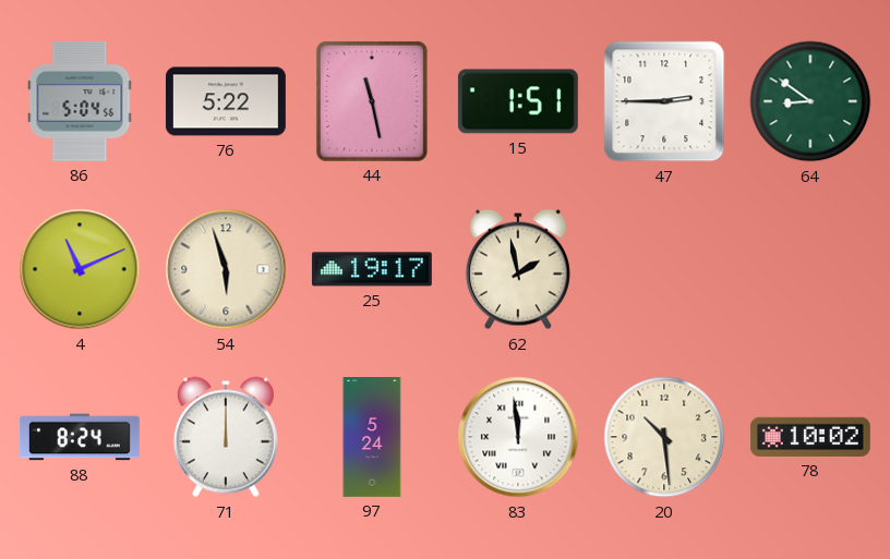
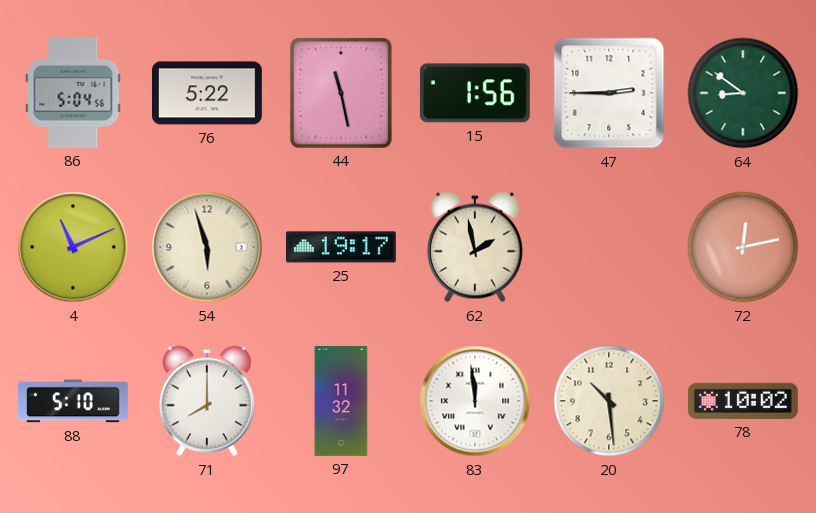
15: 1:51 -> 1:56
72: none -> 12:13
88: 8:24 -> 5:10
71: 12:00 -> 8:00
97: 5:24 -> 11:32
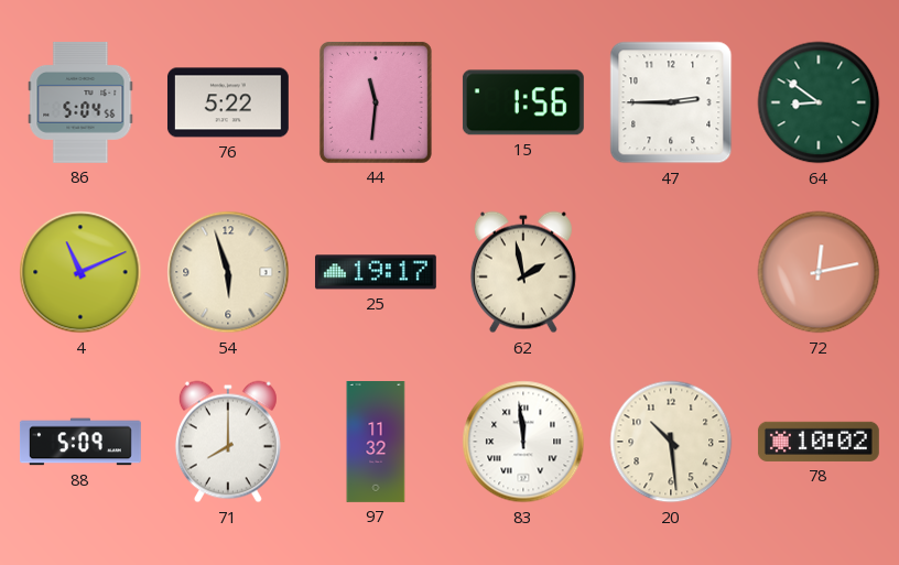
44: 11:28 -> 11:31
88: 5:10 -> 5:09
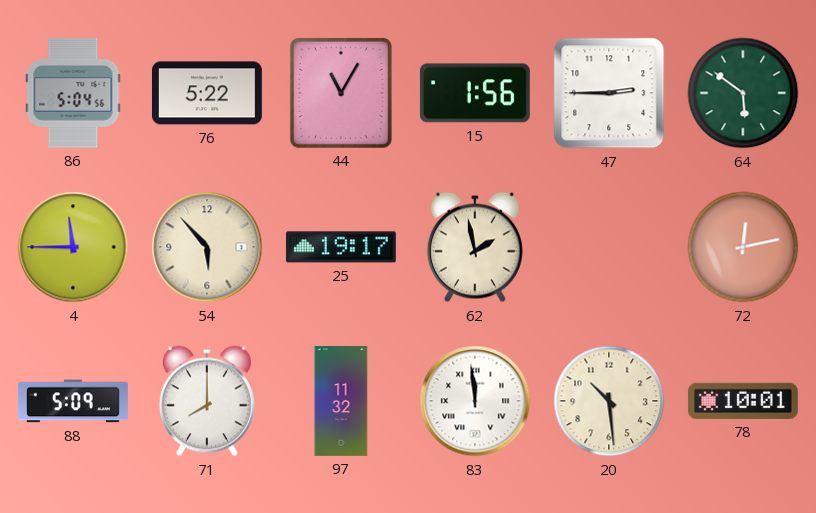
44: 11:31 -> 11:05
64: 8:51 -> 5:51
4: 11:11 -> 11:45
54: 5:57 -> 5:53
78: 10:02 -> 10:01
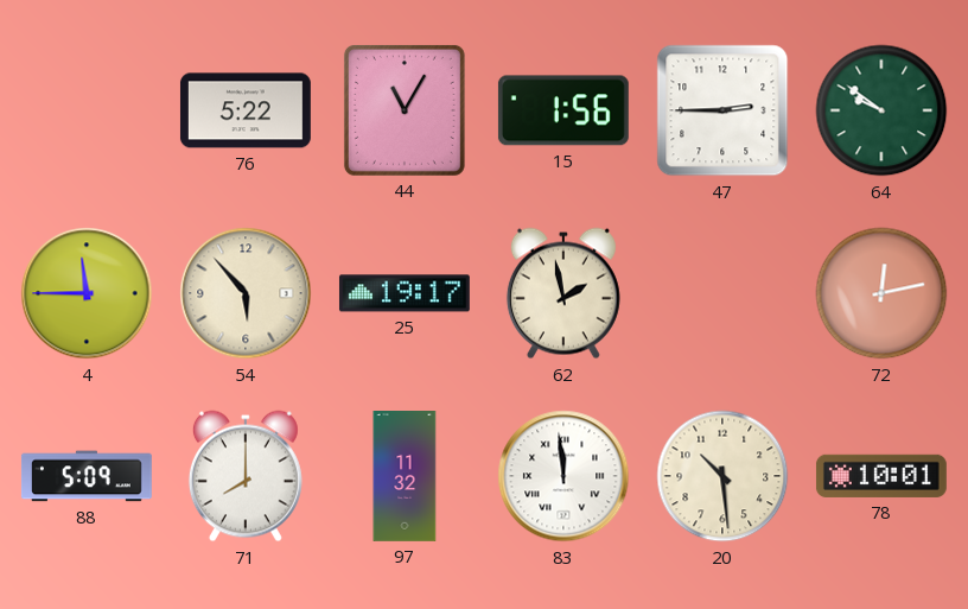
86: 5:04 -> none
64: 5:51 -> 9:51
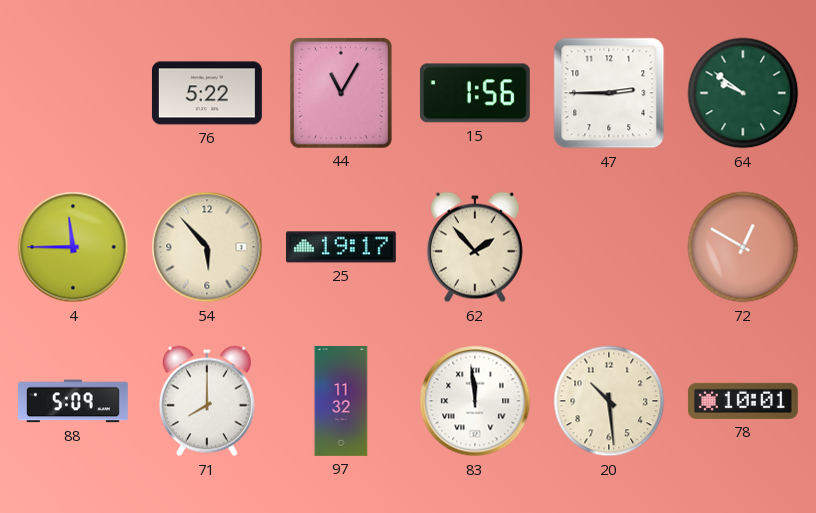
62: 1:58 -> 1:53
72: 12:13 -> 12:50
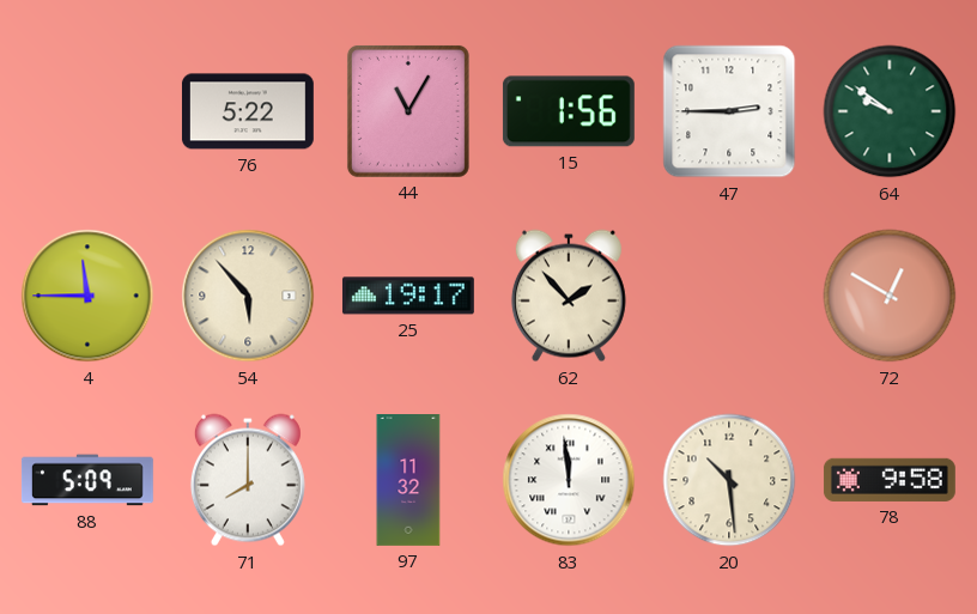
78: 10:01 -> 9:58
